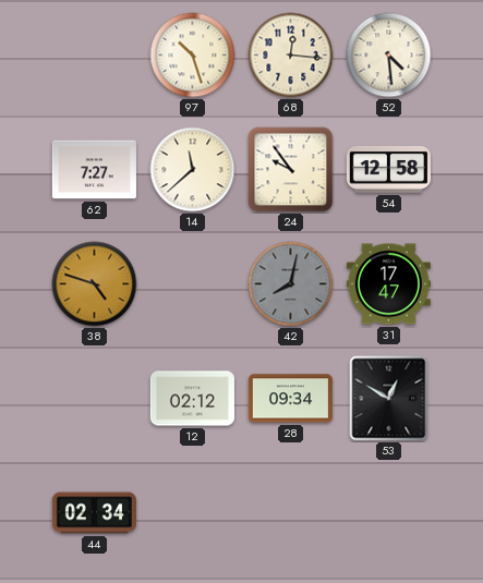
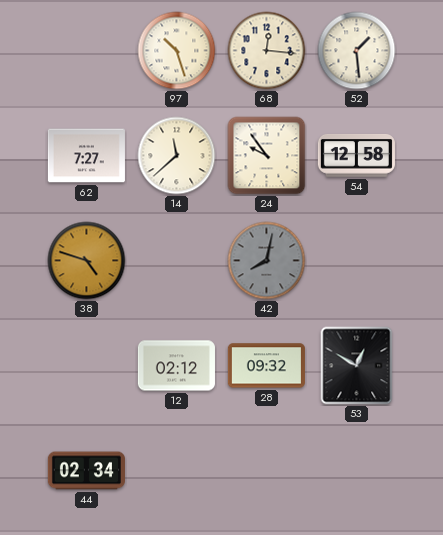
52: 4:29 -> 1:29
31: 17:47 -> none
28: 09:34 -> 09:32
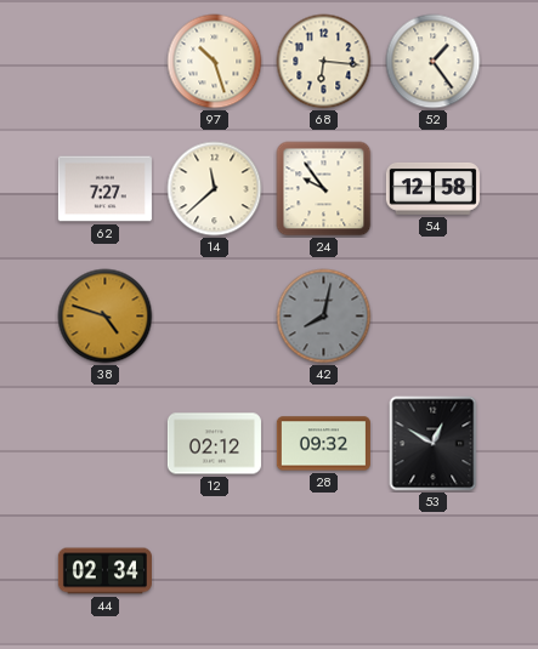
68: 12:16 -> 6:16
52: 1:29 -> 1:24
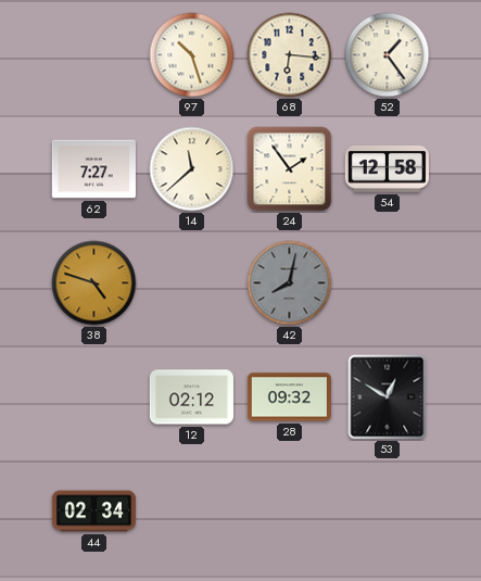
24: 9:54 -> 1:54
